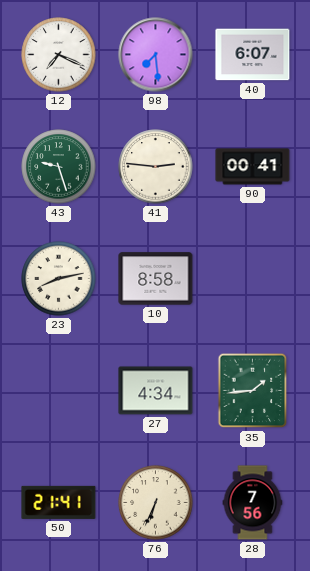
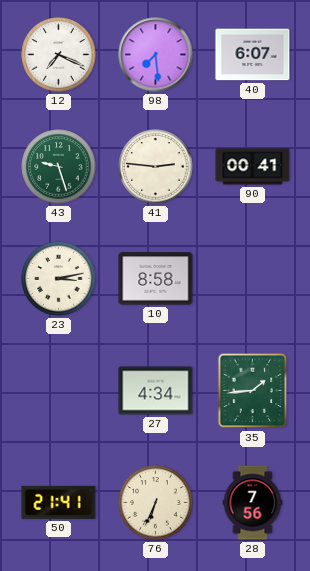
23: 8:13 -> 3:13
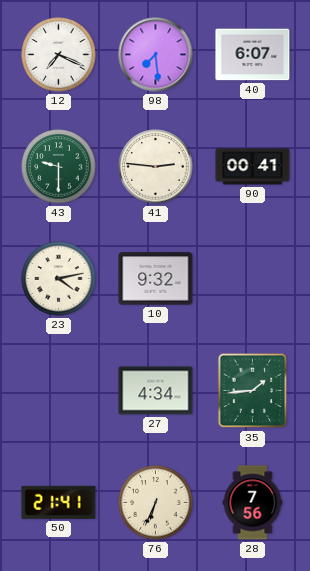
43: 9:27 -> 9:30
23: 3:13 -> 4:13
10: 8:58 -> 9:32
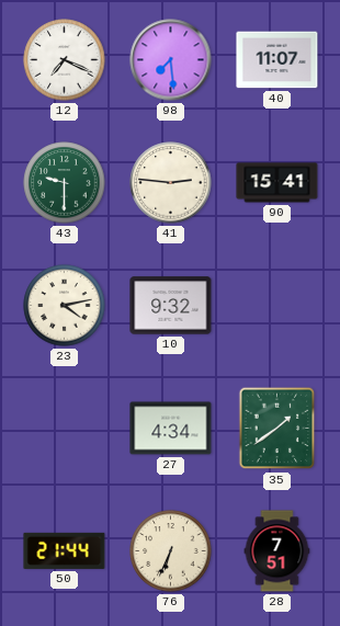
40: 6:07 -> 11:07
90: 00:41 -> 15:41
35: 1:44 -> 1:39
50: 21:41 -> 21:44
28: 7:56 -> 7:51
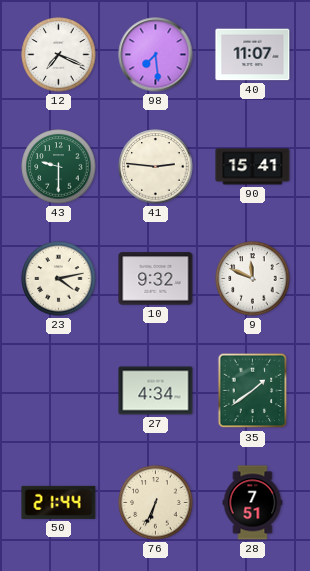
9: none -> 11:49
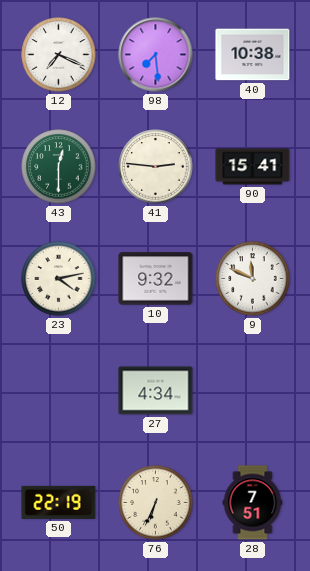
40: 11:07 -> 10:38
43: 9:30 -> 12:30
35: 1:39 -> none
50: 21:44 -> 22:19
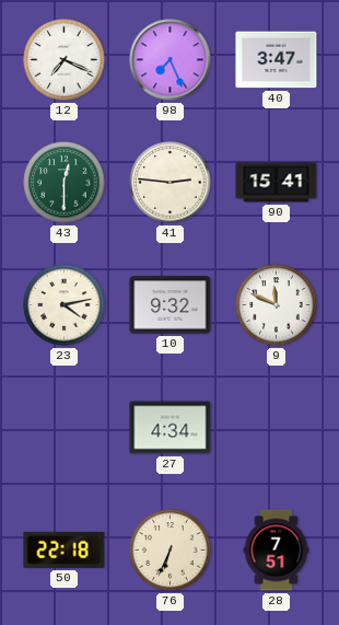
98: 7:29 -> 7:26
40: 10:38 -> 3:47
50: 22:19 -> 22:18
